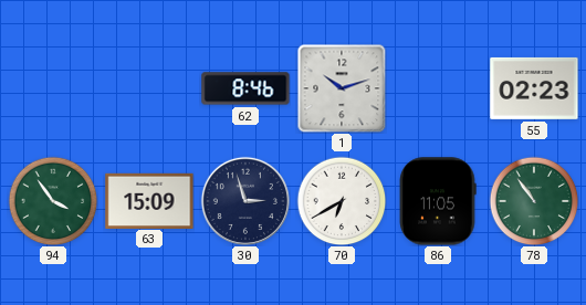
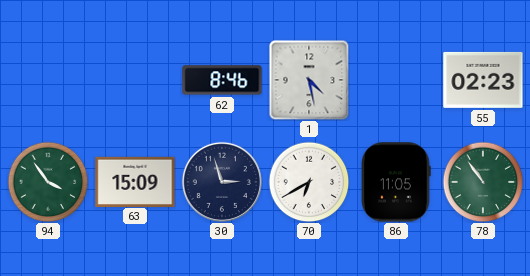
1: 10:12 -> 4:28
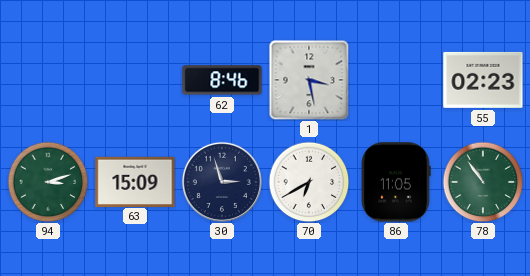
1: 4:28 -> 3:28
94: 3:54 -> 3:12
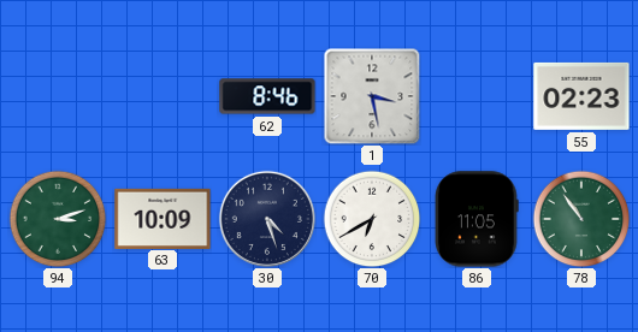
63: 15:09 -> 10:09
30: 2:57 -> 4:27
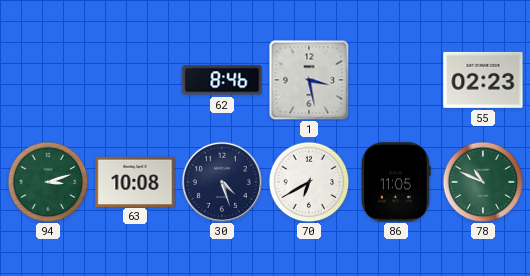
63: 10:09 -> 10:08
78: 10:54 -> 10:49
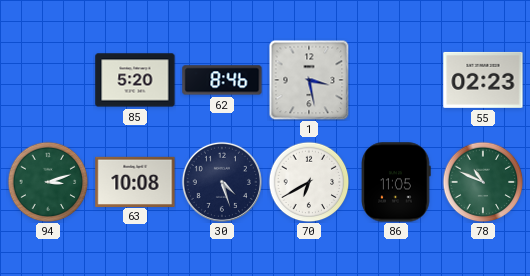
85: none -> 5:20
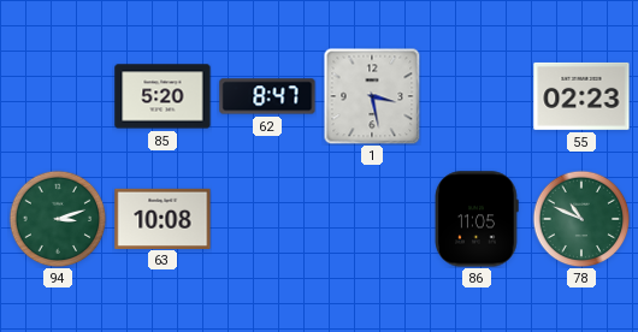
62: 8:46 -> 8:47
30: 4:27 -> none
70: 6:40 -> none
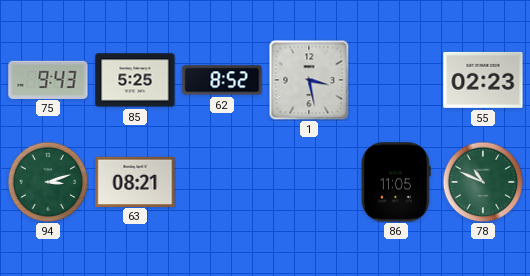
75: none -> 9:43
85: 5:20 -> 5:25
62: 8:47 -> 8:52
63: 10:08 -> 08:21
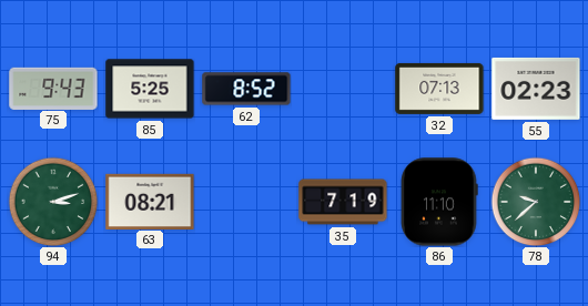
1: 3:28 -> none
32: none -> 07:13
35: none -> 7:19
86: 11:05 -> 11:10
78: 10:49 -> 9:38
